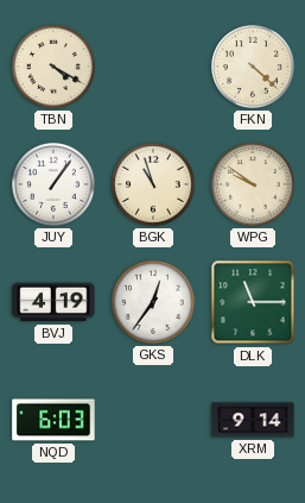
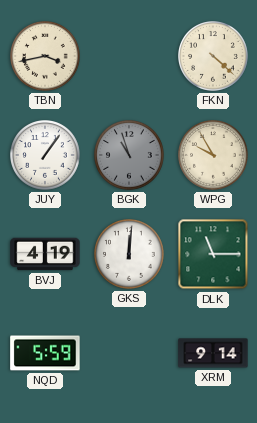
TBN: 4:20 -> 3:43
BGK dial: cream -> grey
WPG: 9:51 -> 9:55
GKS: 12:36 -> 12:01
NQD: 6:03 -> 5:59
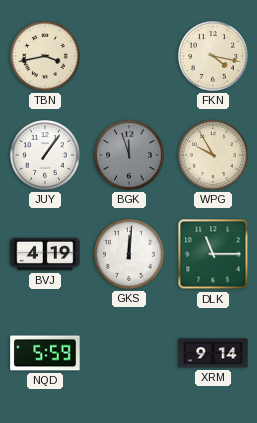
FKN: 4:22 -> 4:17
BGK: 10:57 -> 11:57
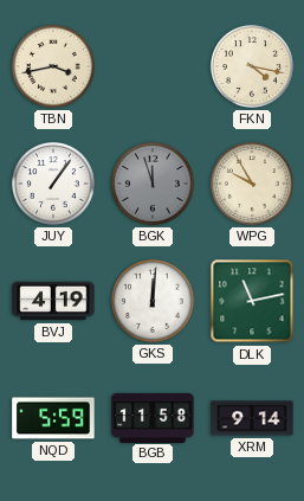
DLK: 11:15 -> 11:13
BGB: none -> 11:58
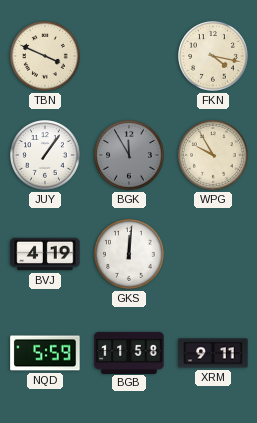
TBN: 3:43 -> 3:49
BGK: 11:57 -> 11:55
DLK: 11:13 -> none
XRM: 9:14 -> 9:11
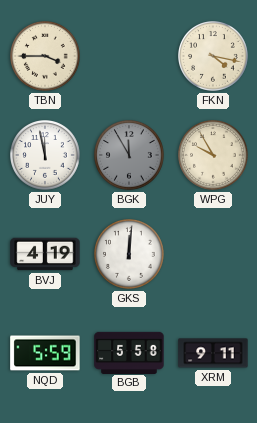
TBN: 3:49 -> 3:45
JUY: 1:06 -> 11:58
BGB: 11:58 -> 5:58
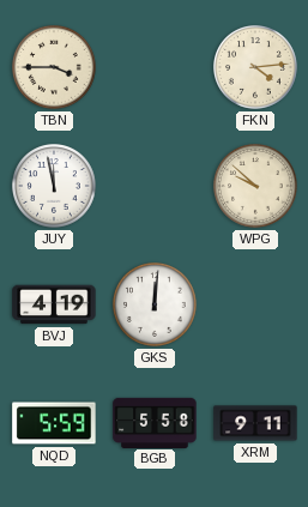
FKN: 4:17 -> 4:14
BGK: 11:55 -> none
WPG: 9:55 -> 9:52
